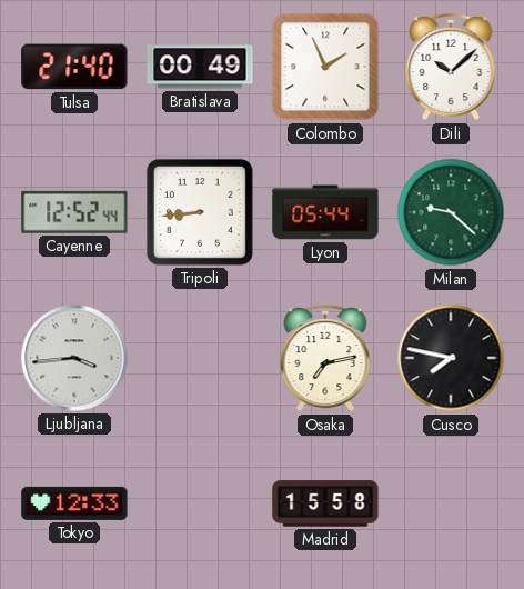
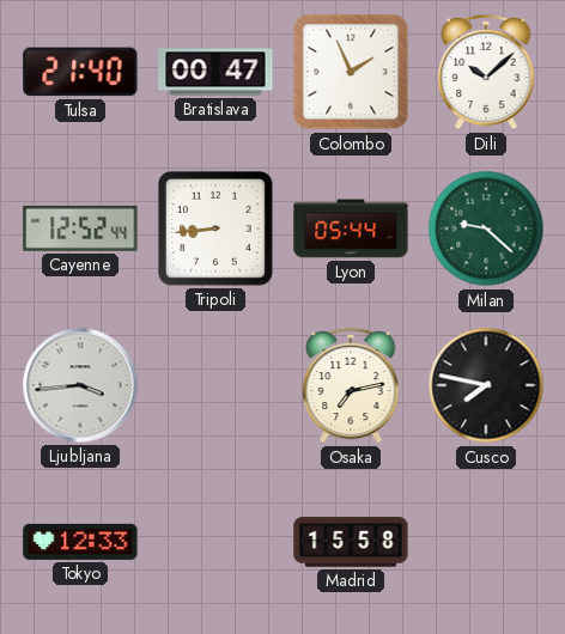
Bratislava: 00:49 -> 00:47
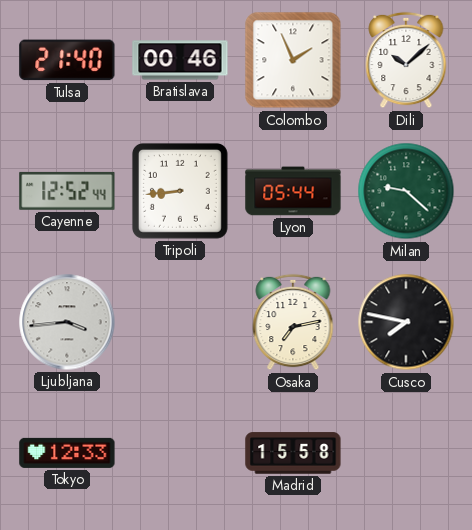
Bratislava: 00:47 -> 00:46
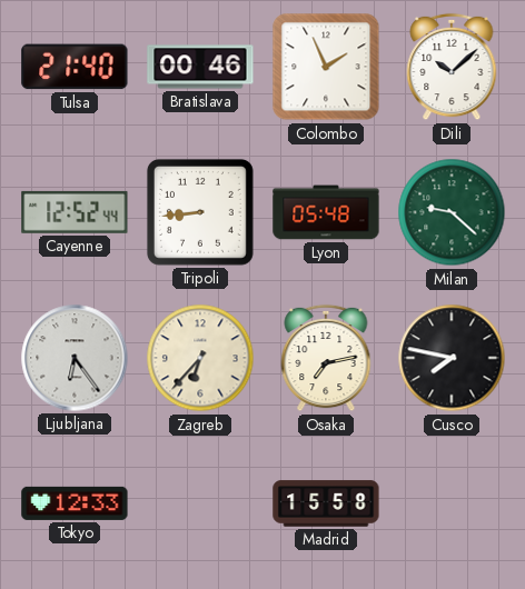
Lyon: 05:44 -> 05:48
Ljubljana: 3:44 -> 6:24
Zagreb: none -> 6:37
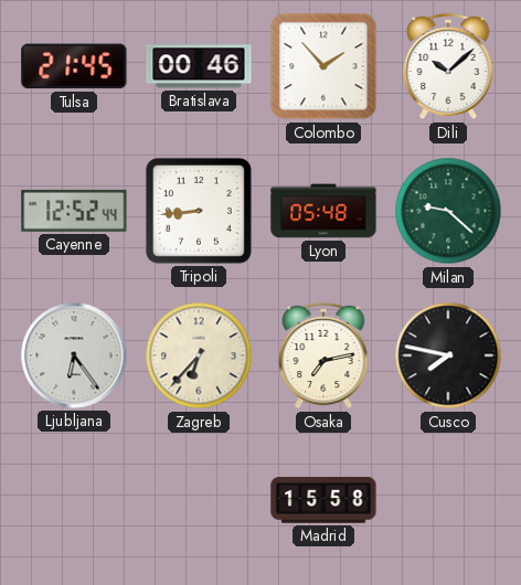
Tulsa: 21:40 -> 21:45
Colombo: 1:56 -> 1:53
Tokyo: 12:33 -> none
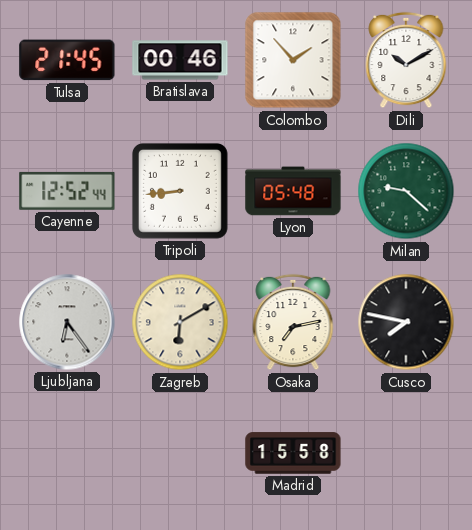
Dili: 10:08 -> 10:10
Zagreb: 6:37 -> 6:10
